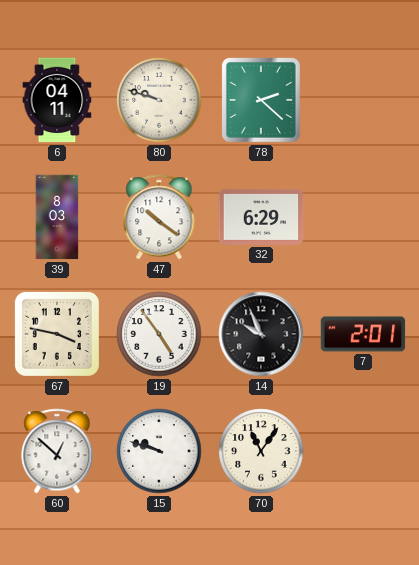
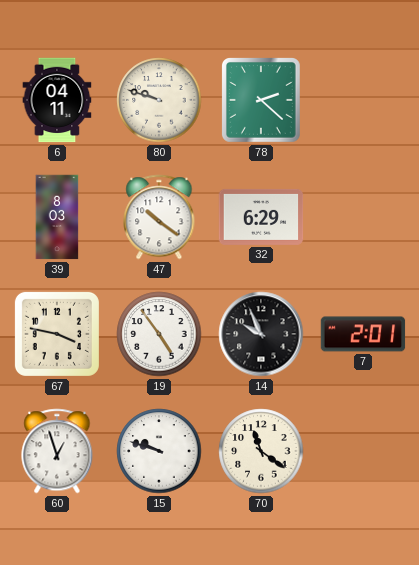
60: 12:52 -> 12:57
70: 11:06 -> 11:21
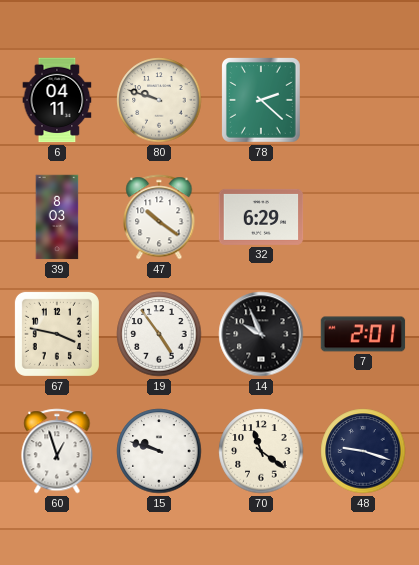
48: none -> 9:18
